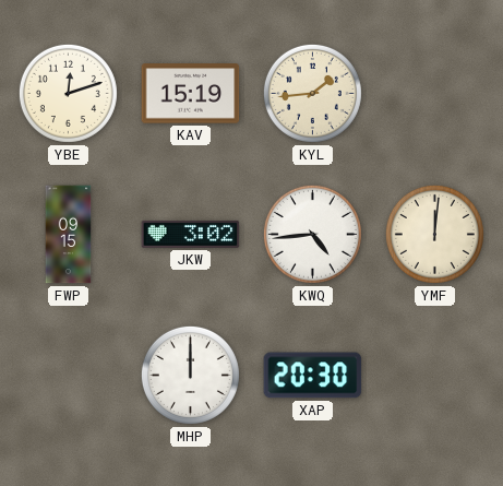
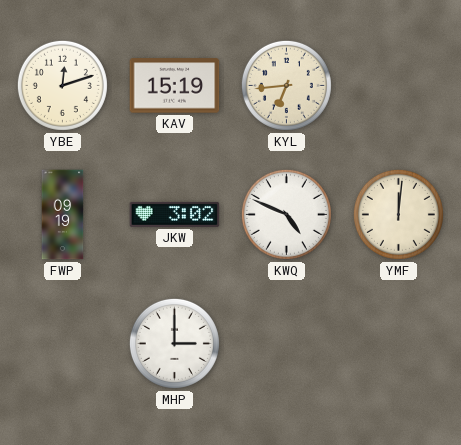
KYL: 1:44 -> 6:44
FWP: 09:15 -> 09:19
KWQ: 4:44 -> 4:49
MHP: 12:00 -> 3:00
XAP: 20:30 -> none
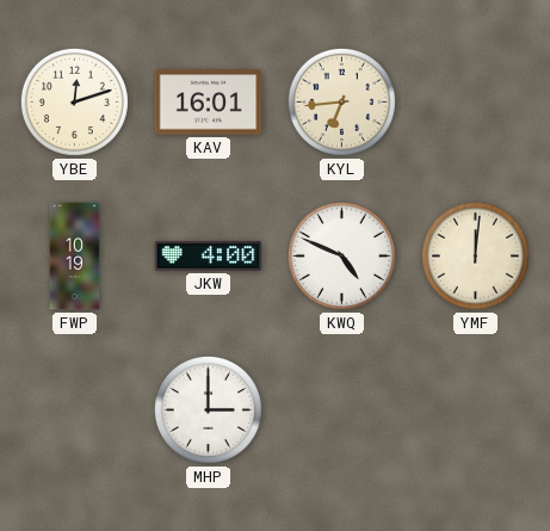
KAV: 15:19 -> 16:01
FWP: 09:19 -> 10:19
JKW: 3:02 -> 4:00
